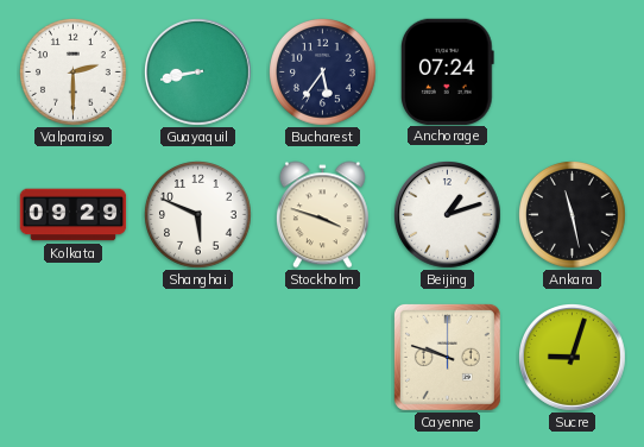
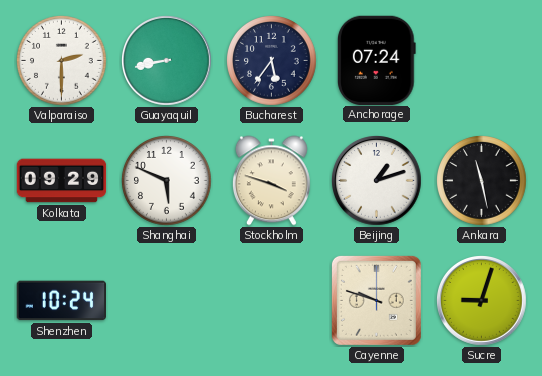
Shenzhen: none -> 10:24
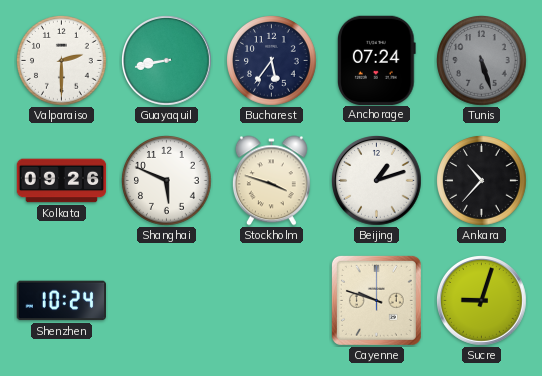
Tunis: none -> 5:27
Kolkata: 09:29 -> 09:26
Ankara: 11:28 -> 10:37
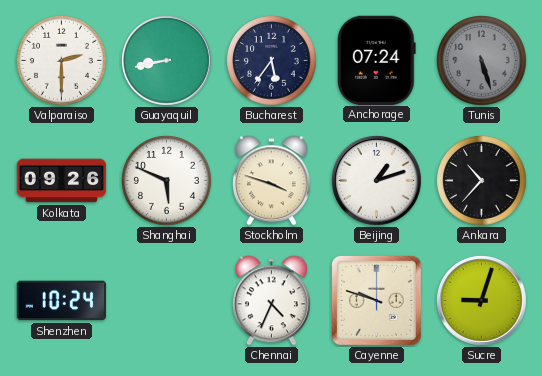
Chennai: none -> 4:34
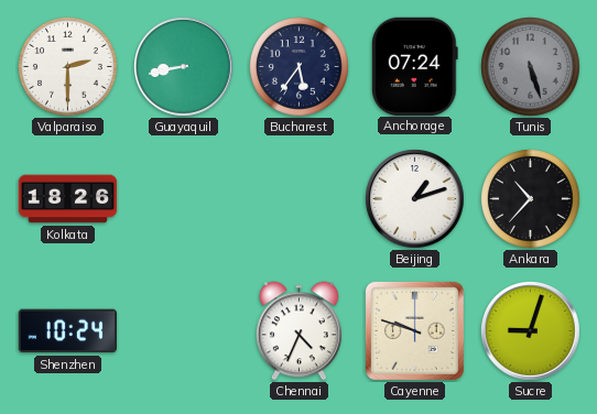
Kolkata: 09:26 -> 18:26
Shanghai: 5:49 -> none
Stockholm: 3:48 -> none
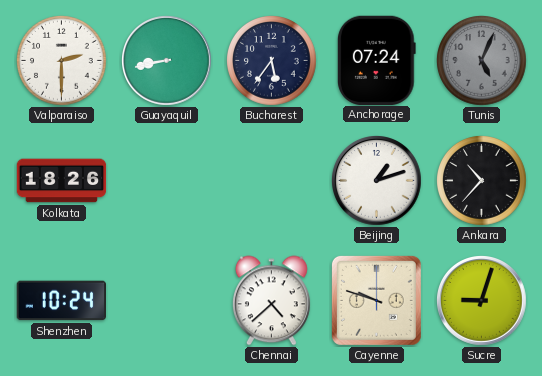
Tunis: 5:27 -> 5:04
Chennai: 4:34 -> 4:38
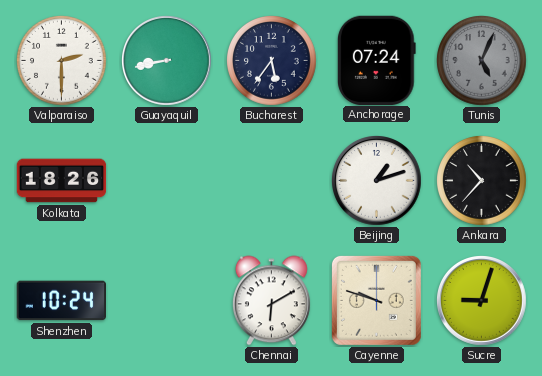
Chennai: 4:38 -> 6:10
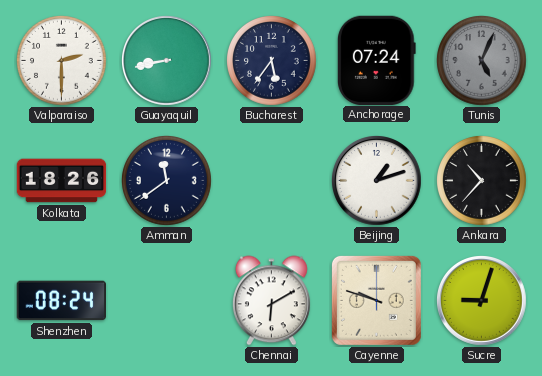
Amman: none -> 11:39
Shenzhen: 10:24 -> 08:24
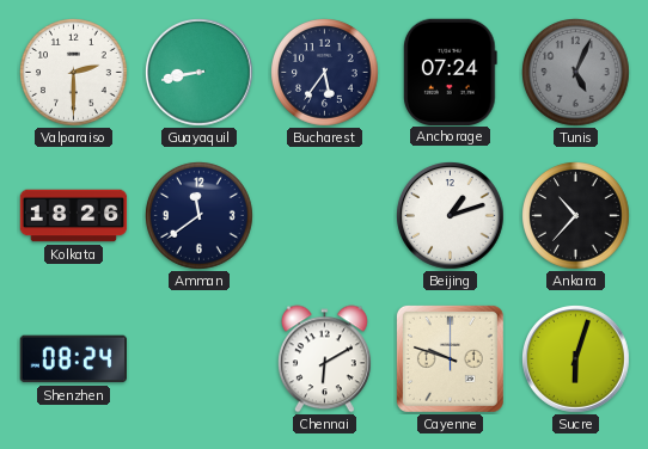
Sucre: 9:03 -> 6:03
